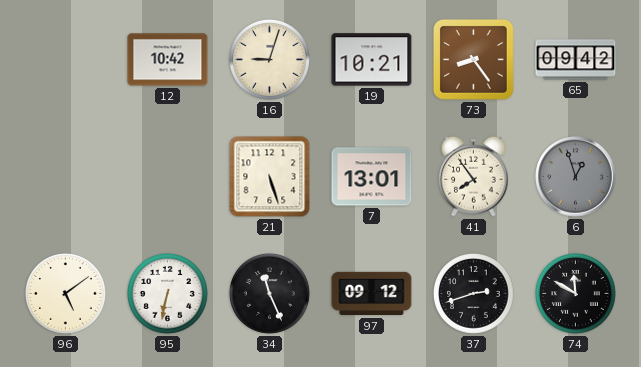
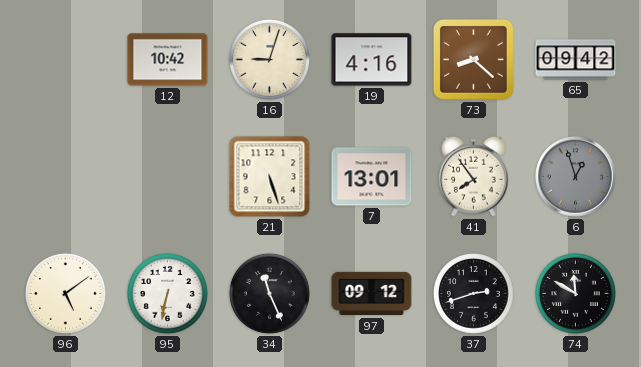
19: 10:21 -> 4:16
73: 8:24 -> 8:22
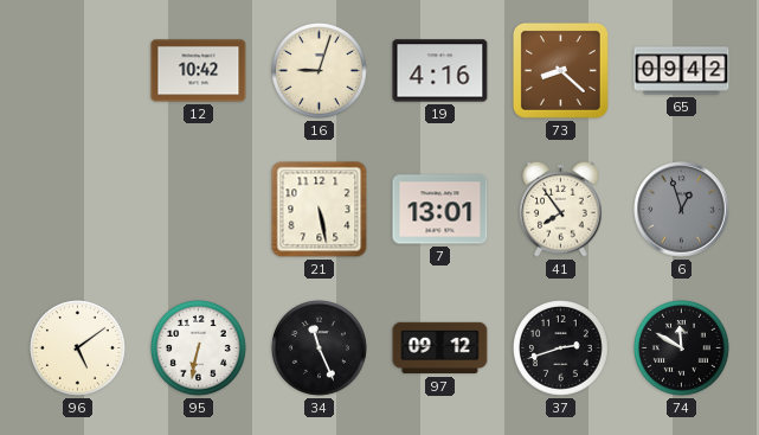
21: 5:27 -> 5:28
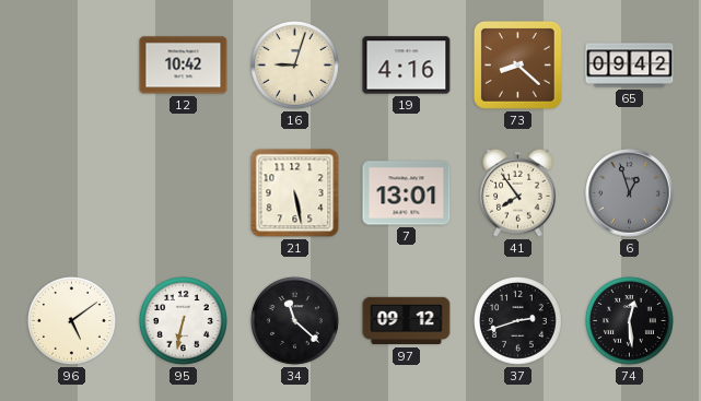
34: 11:26 -> 11:22
74: 11:50 -> 12:29
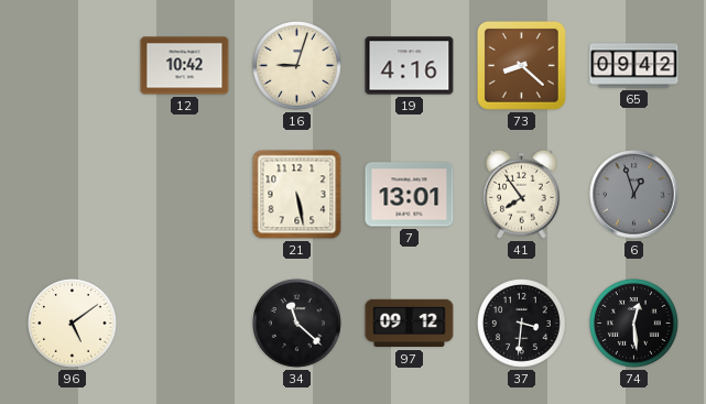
95: 6:32 -> none
37: 2:42 -> 3:31
